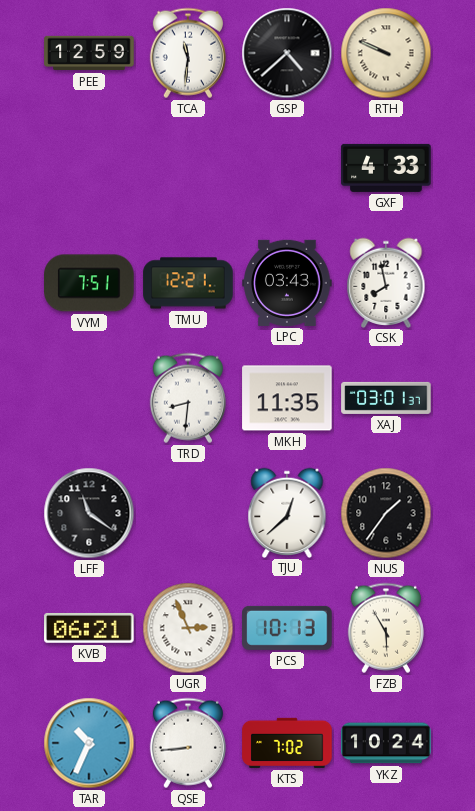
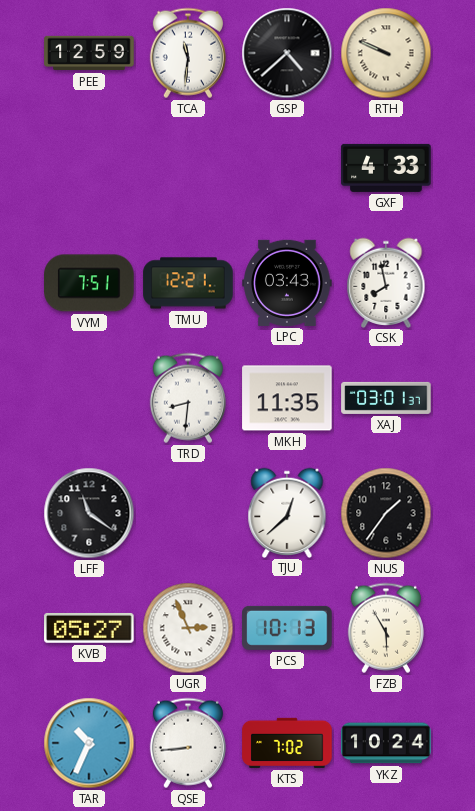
KVB: 06:21 -> 05:27
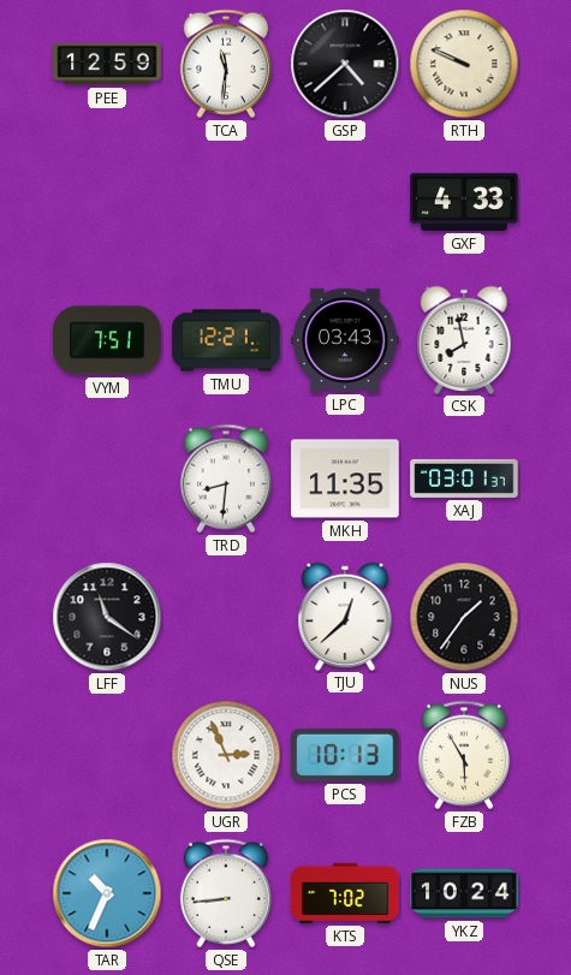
KVB: 05:27 -> none
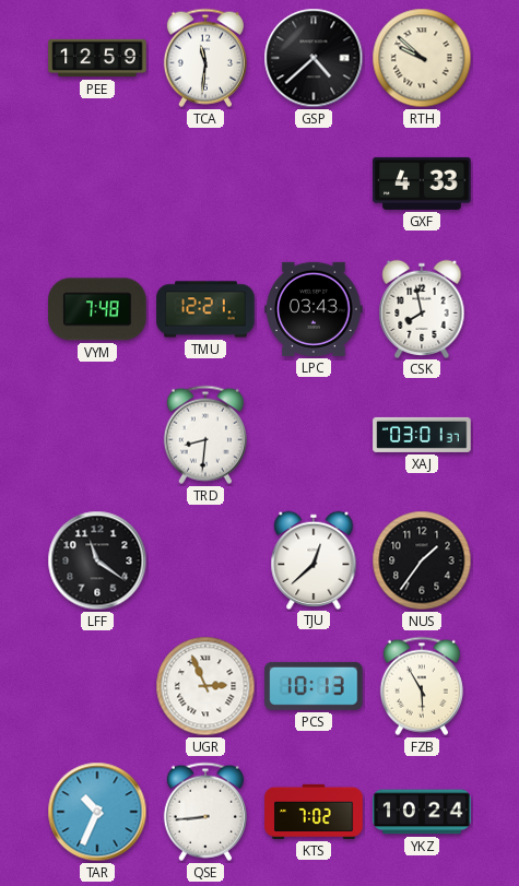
RTH: 9:49 -> 9:52
VYM: 7:51 -> 7:48
MKH: 11:35 -> none
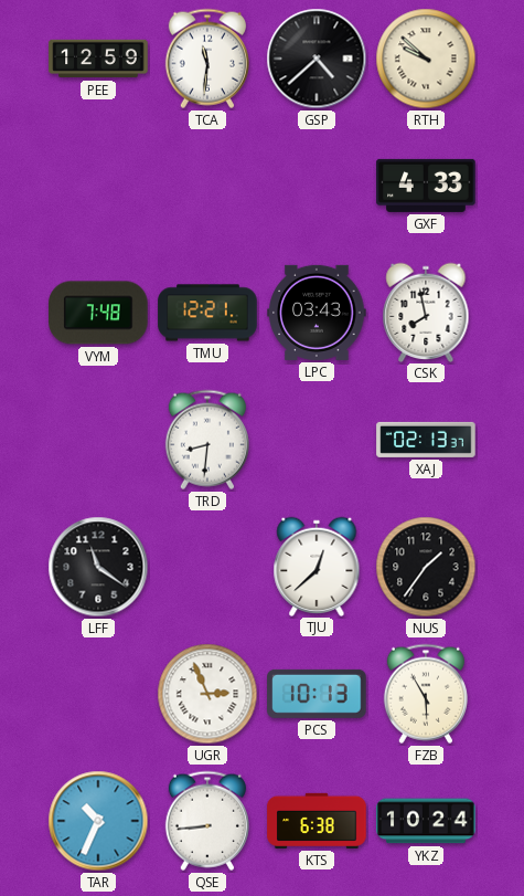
XAJ: 03:01 -> 02:13
KTS: 7:02 -> 6:38
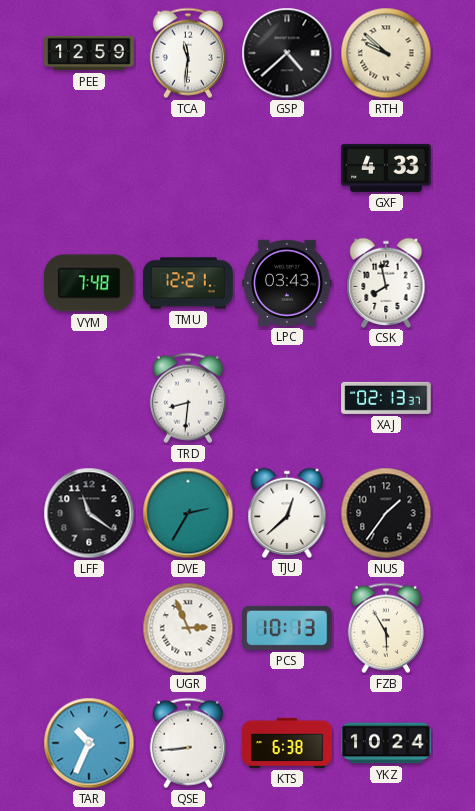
DVE: none -> 2:35
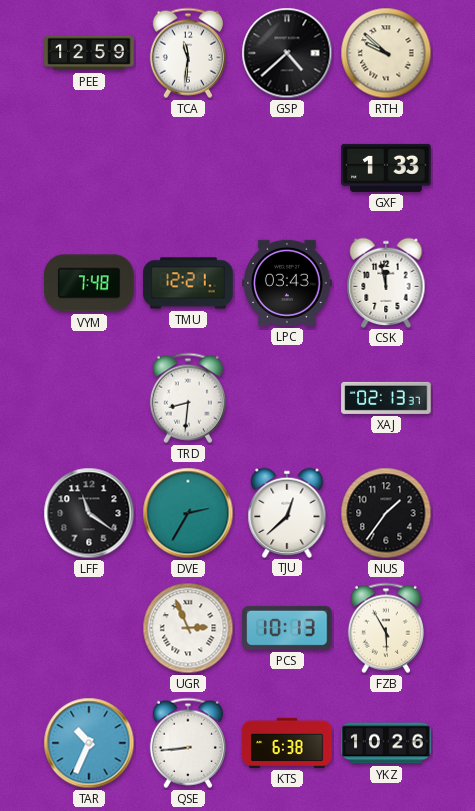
GXF: 4:33 -> 1:33
CSK: 7:58 -> 11:58
YKZ: 10:24 -> 10:26
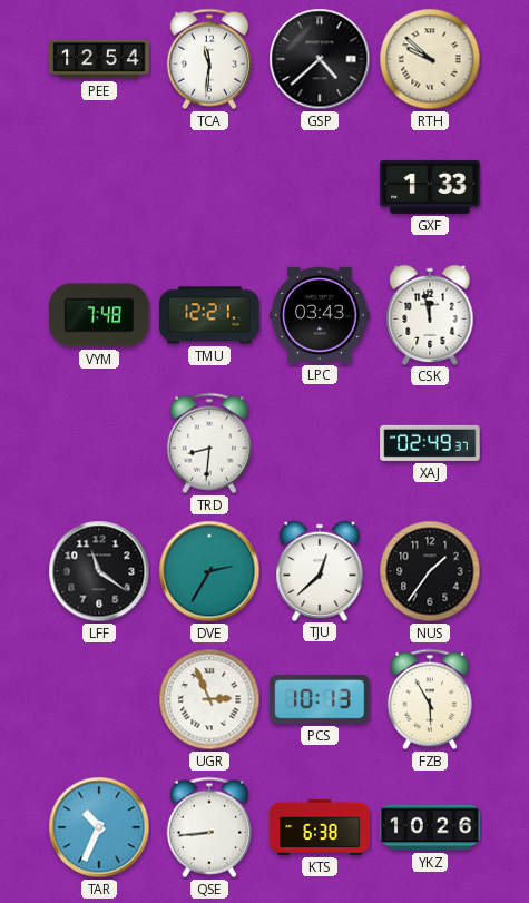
PEE: 12:59 -> 12:54
XAJ: 02:13 -> 02:49
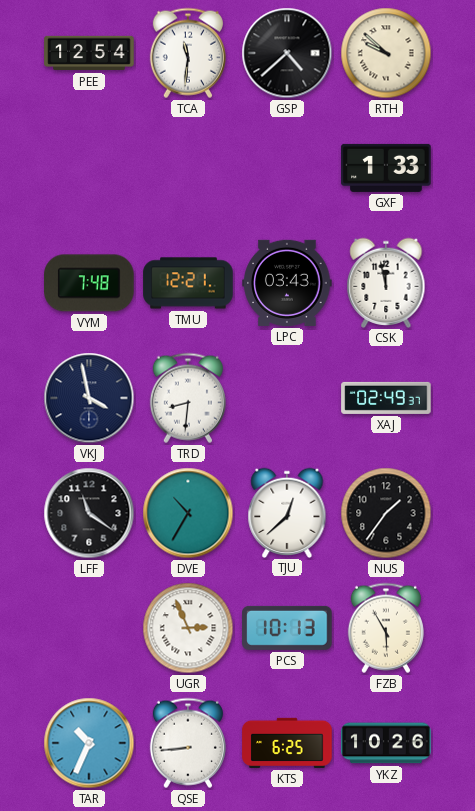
VKJ: none -> 3:58
DVE: 2:35 -> 10:35
KTS: 6:38 -> 6:25
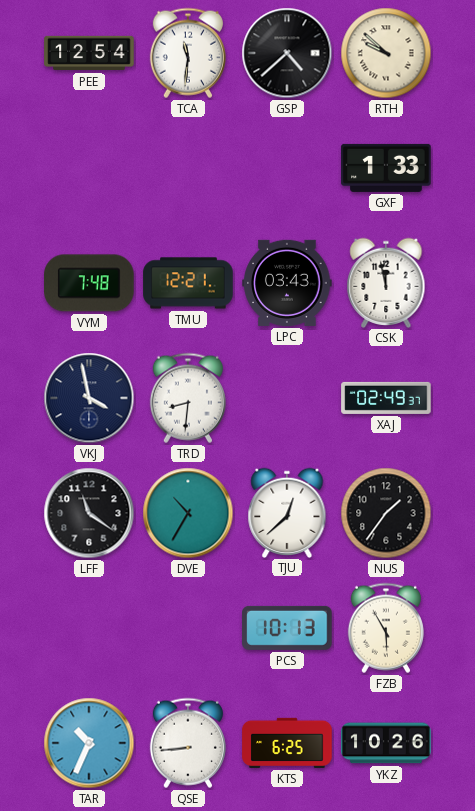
UGR: 2:56 -> none
